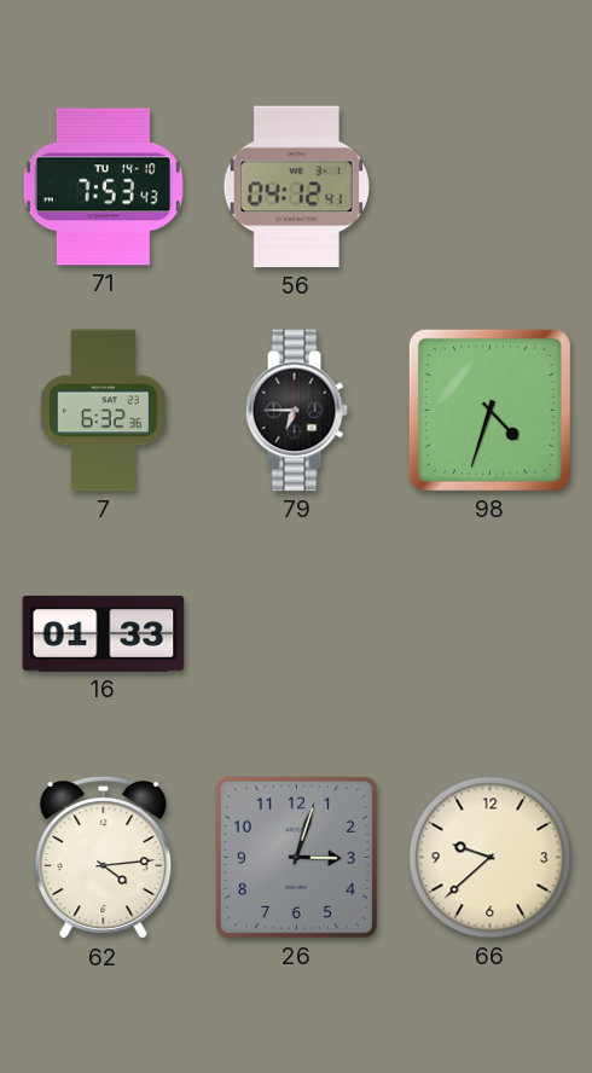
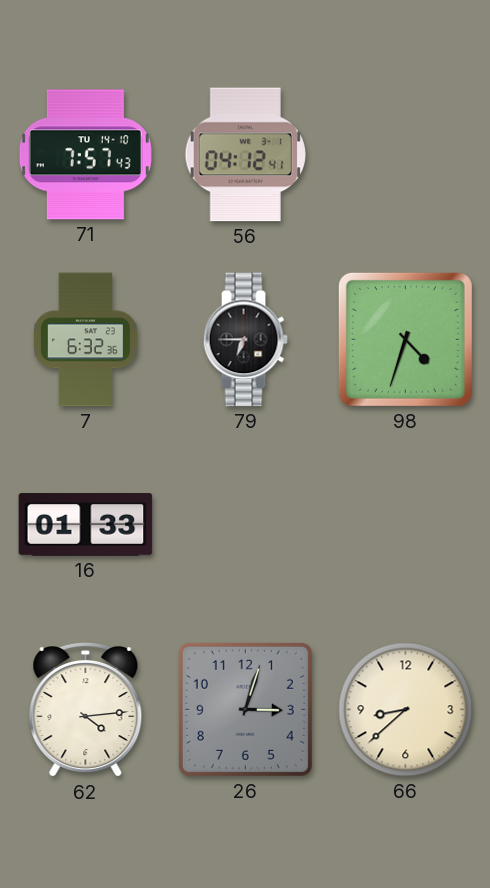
71: 7:53 -> 7:57
66: 9:38 -> 8:38
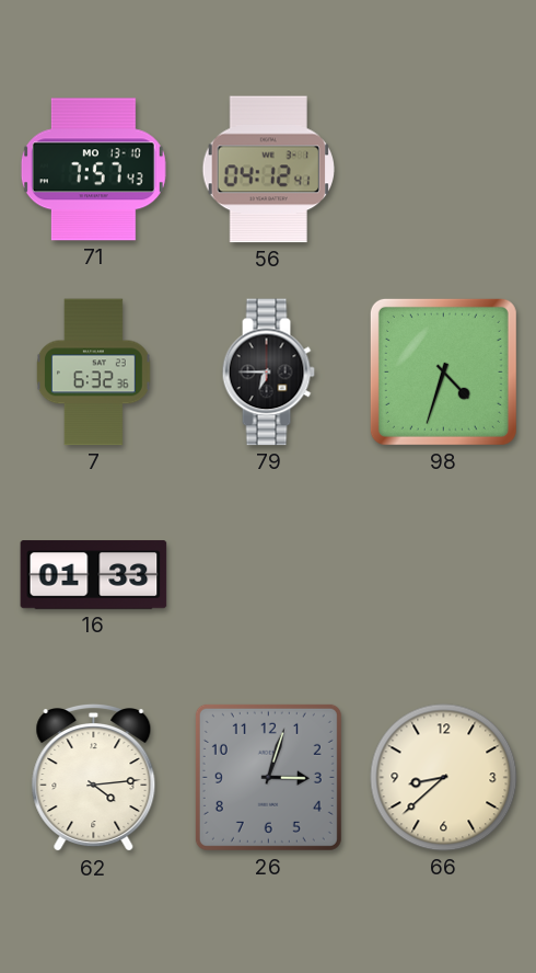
71 date: TU 14-10 -> MO 13-10
